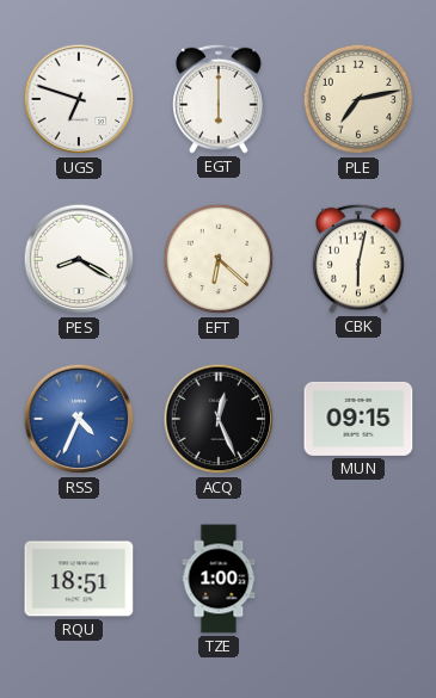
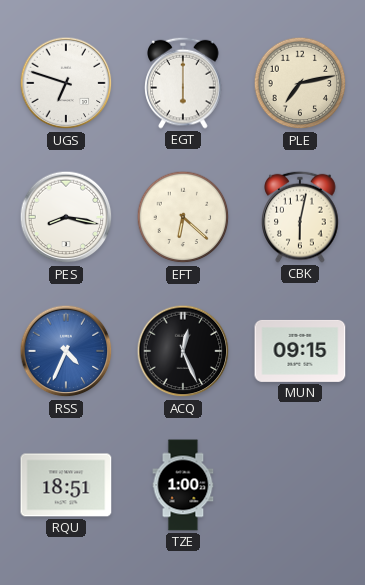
PES: 8:20 -> 8:17
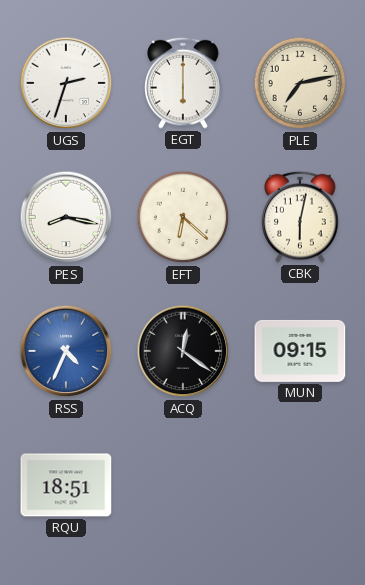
UGS: 6:48 -> 2:33
ACQ: 12:26 -> 12:21
TZE: 1:00 -> none
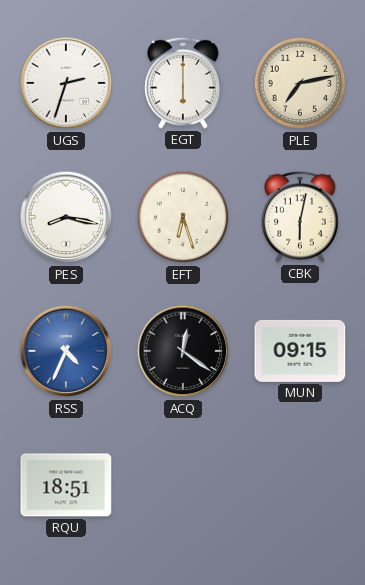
EFT: 6:22 -> 6:27
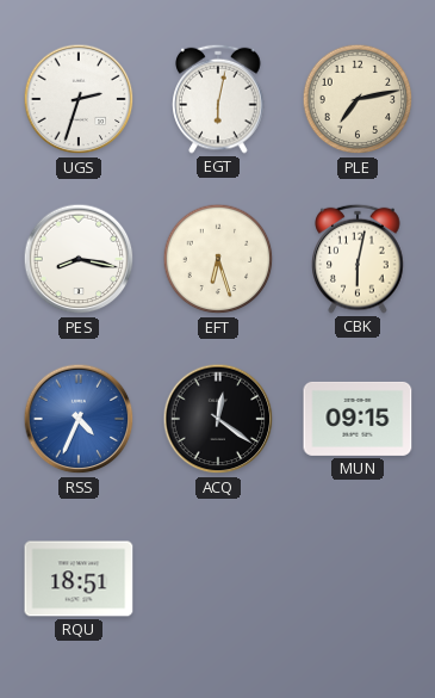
EGT: 6:00 -> 6:02
